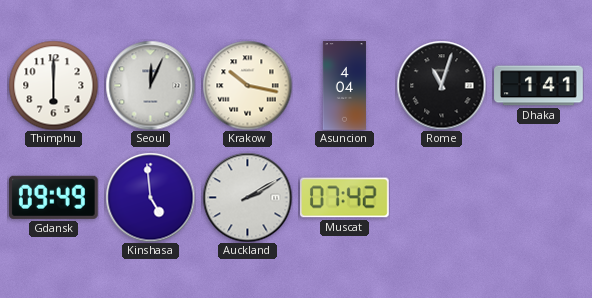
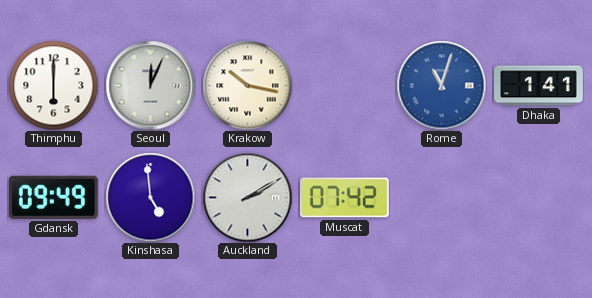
Asuncion: 4:04 -> none
Rome dial: black -> blue
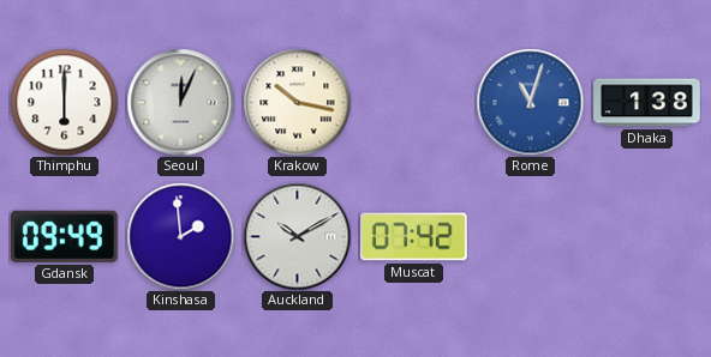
Dhaka: 1:41 -> 1:38
Kinshasa: 4:59 -> 1:59
Auckland: 2:10 -> 10:10
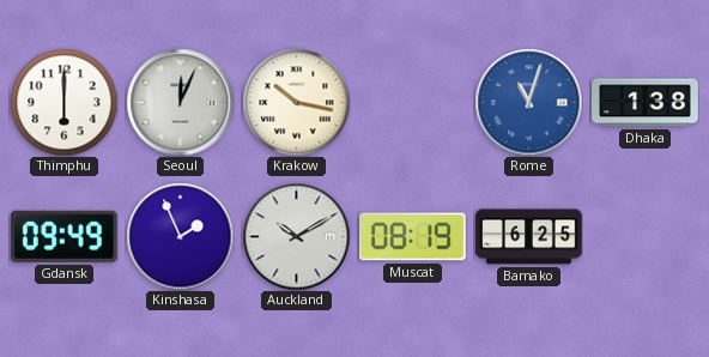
Kinshasa: 1:59 -> 1:56
Muscat: 07:42 -> 08:19
Bamako: none -> 6:25
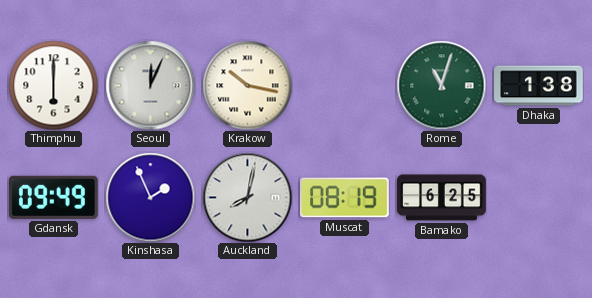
Rome dial: blue -> green
Auckland: 10:10 -> 8:02
